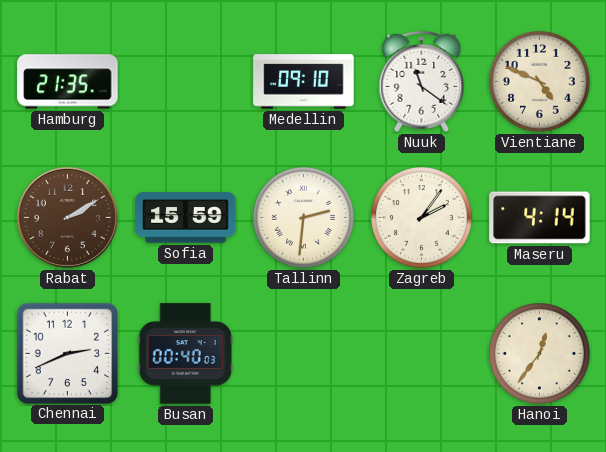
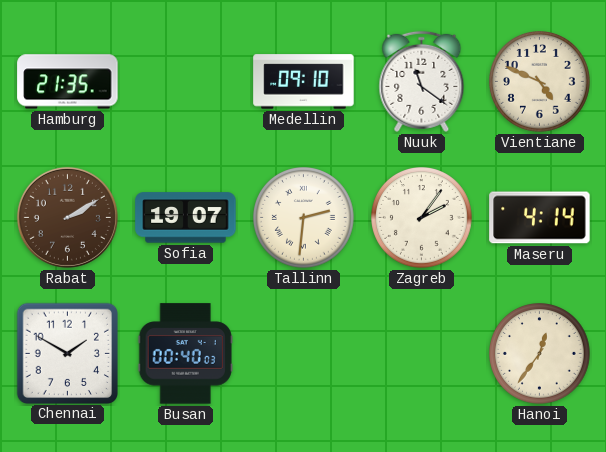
Sofia: 15:59 -> 19:07
Chennai: 2:41 -> 1:50
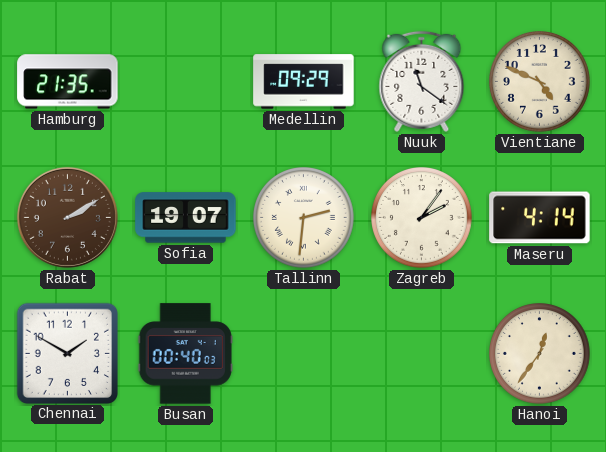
Medellin: 09:10 -> 09:29
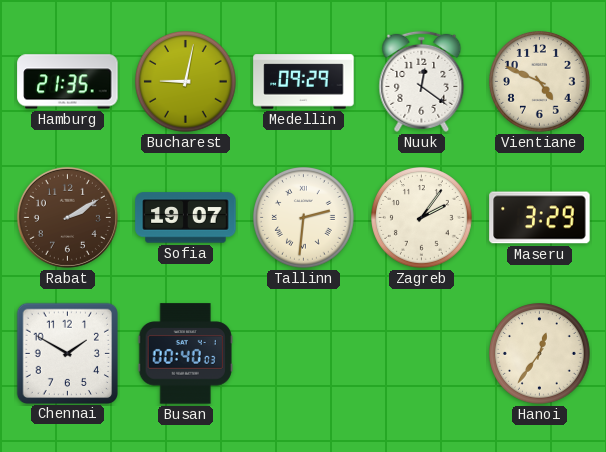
Bucharest: none -> 9:02
Nuuk: 11:21 -> 12:21
Maseru: 4:14 -> 3:29
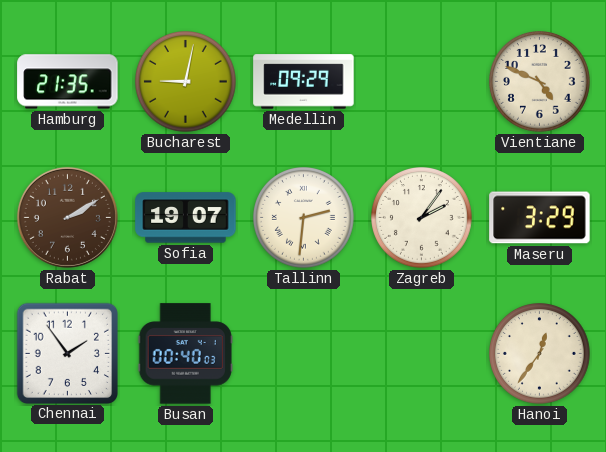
Nuuk: 12:21 -> none
Chennai: 1:50 -> 1:54
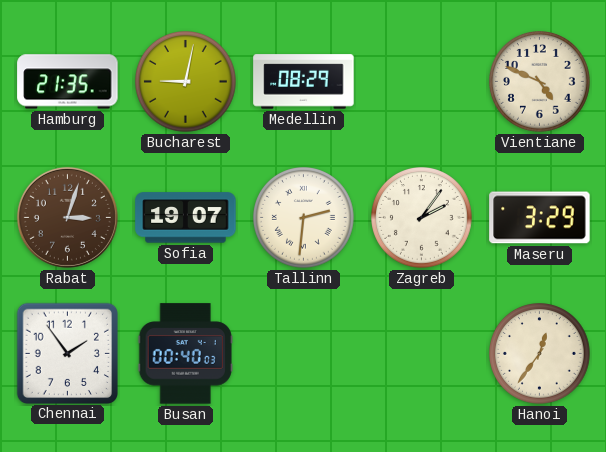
Medellin: 09:29 -> 08:29
Rabat: 2:10 -> 3:03
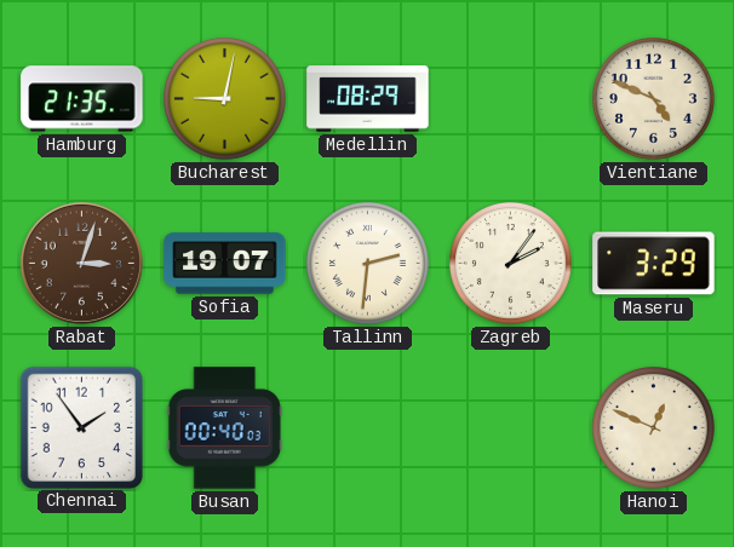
Hanoi: 12:36 -> 12:49
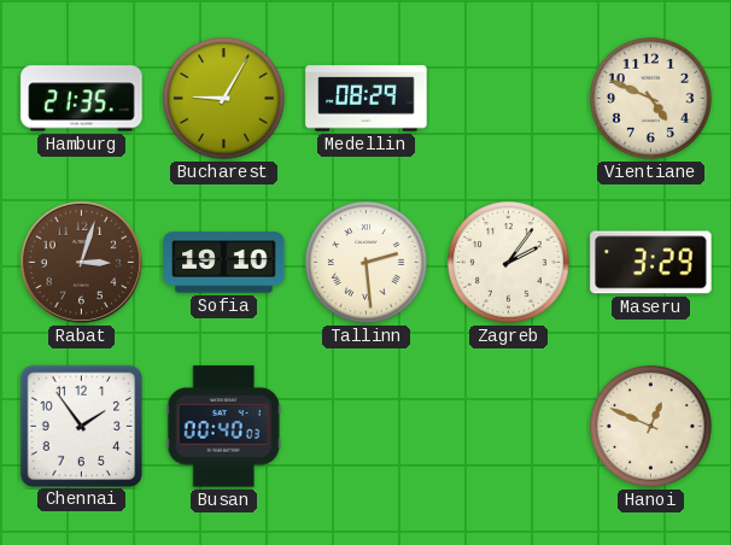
Bucharest: 9:02 -> 9:05
Sofia: 19:07 -> 19:10
Tallinn: 2:31 -> 2:29
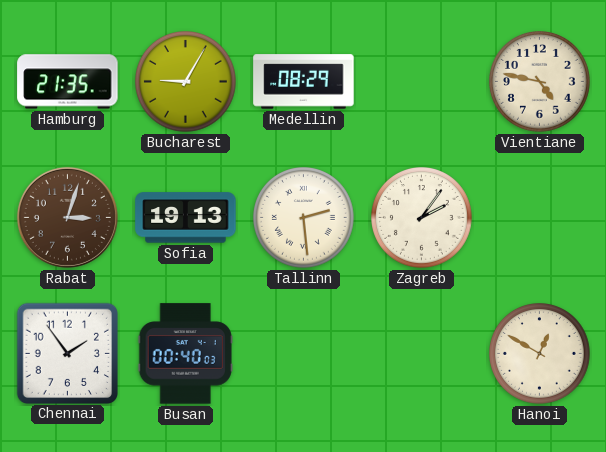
Vientiane: 4:49 -> 4:47
Sofia: 19:10 -> 19:13
Maseru: 3:29 -> none
Hanoi: 12:49 -> 12:50
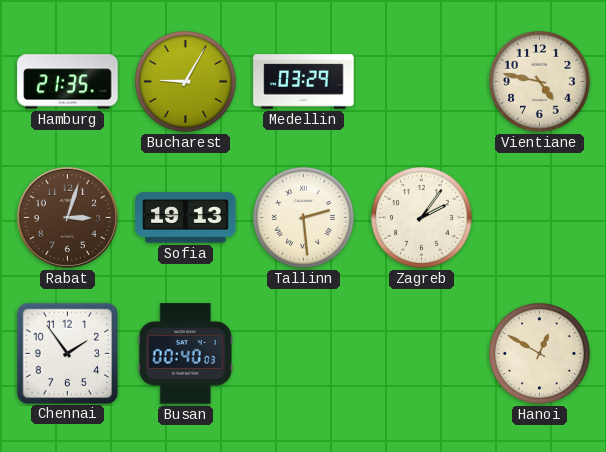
Medellin: 08:29 -> 03:29
